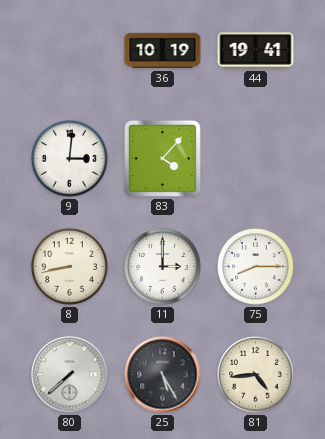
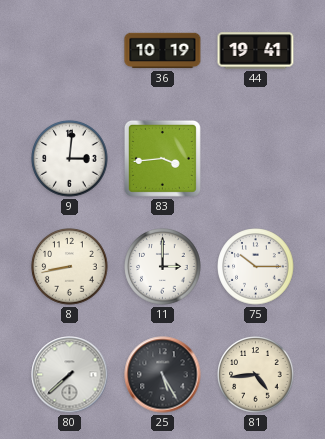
83: 4:07 -> 3:44
75: 8:15 -> 10:15
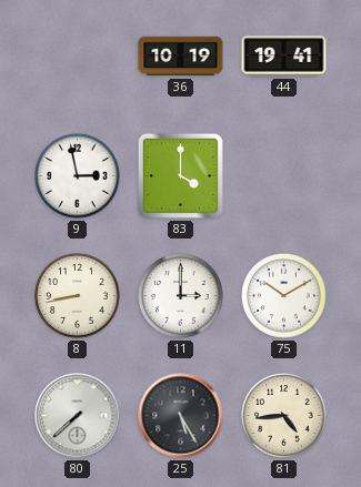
9: 3:01 -> 2:58
83: 3:44 -> 4:00
75: 10:15 -> 10:10
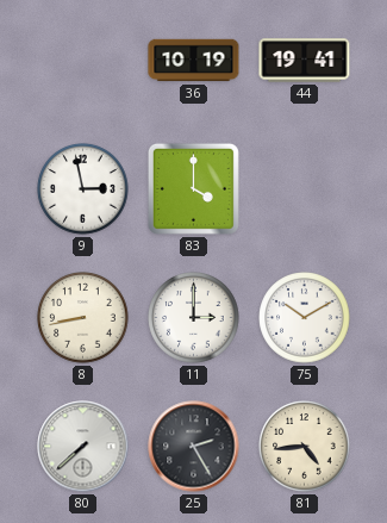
25: 5:25 -> 2:25
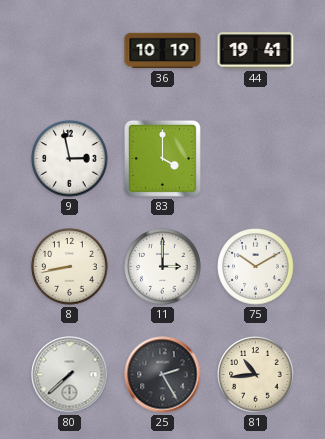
81: 4:44 -> 10:44
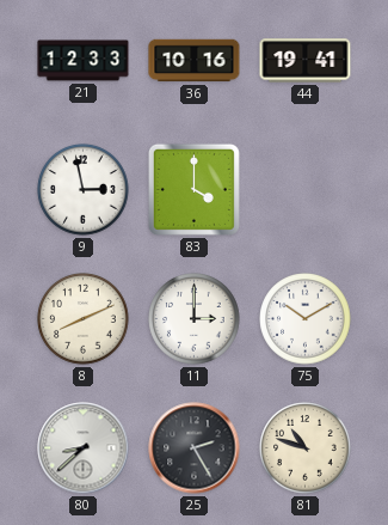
21: none -> 12:33
36: 10:19 -> 10:16
8: 8:43 -> 8:11
80: 7:38 -> 8:38
81: 10:44 -> 10:48
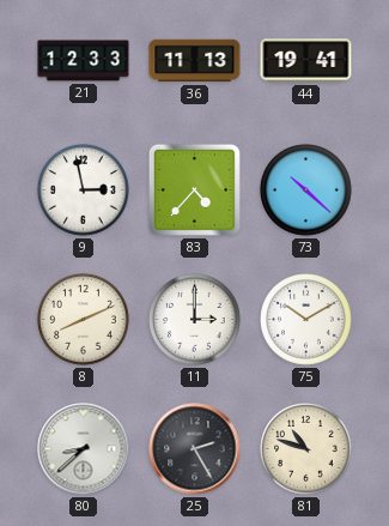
36: 10:16 -> 11:13
83: 4:00 -> 4:37
73: none -> 10:22
